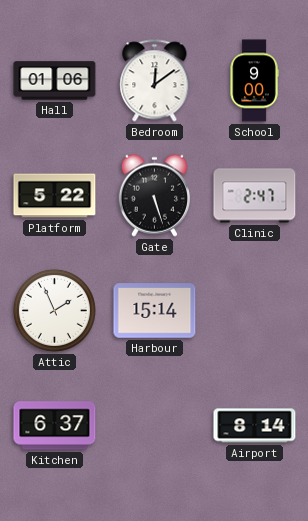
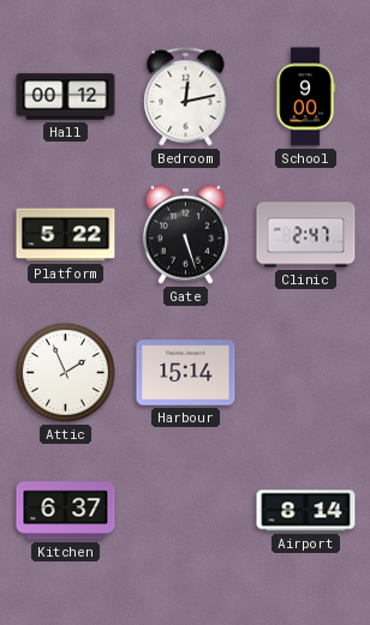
Hall: 01:06 -> 00:12
Bedroom: 12:09 -> 12:13
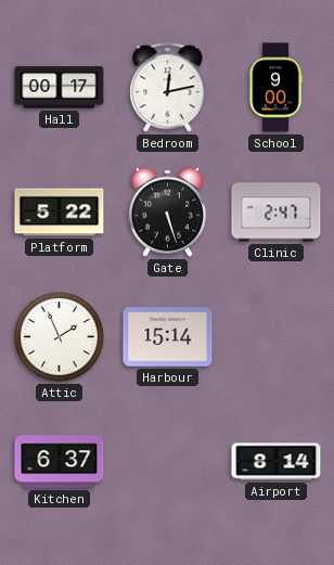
Hall: 00:12 -> 00:17
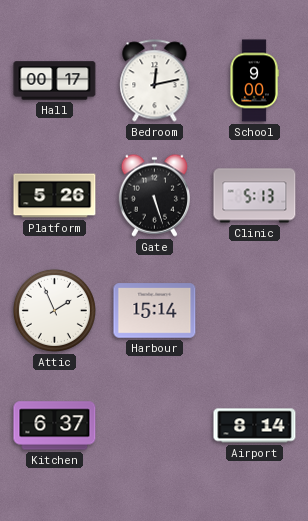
Platform: 5:22 -> 5:26
Clinic: 2:47 -> 5:13
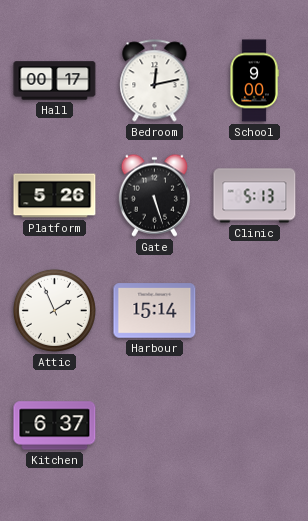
Airport: 8:14 -> none
